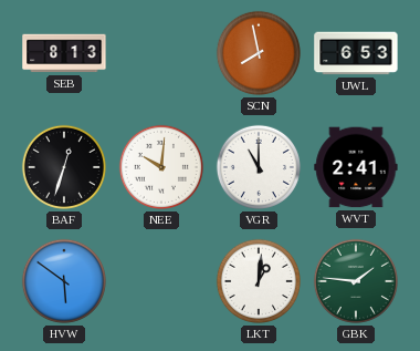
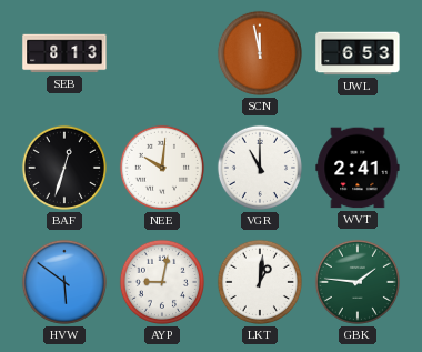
SCN: 7:58 -> 11:58
AYP: none -> 9:02
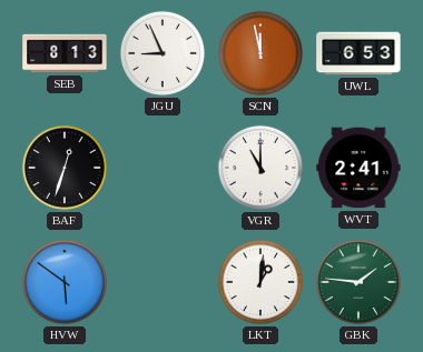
JGU: none -> 8:56
NEE: 10:01 -> none
AYP: 9:02 -> none
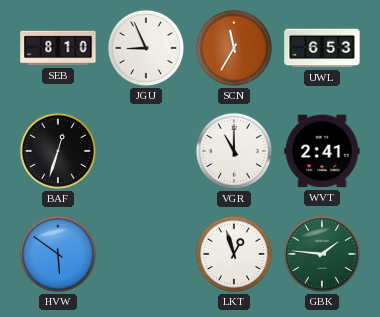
SEB: 8:13 -> 8:10
SCN: 11:58 -> 11:35
LKT: 1:01 -> 12:57
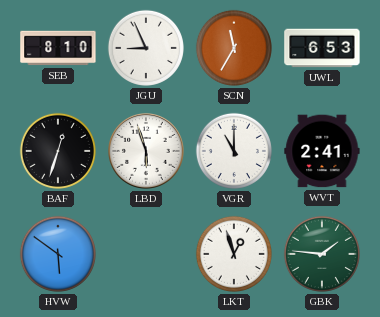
LBD: none -> 5:57
